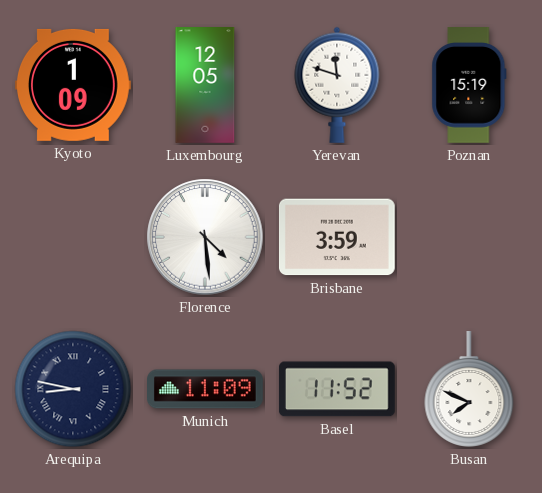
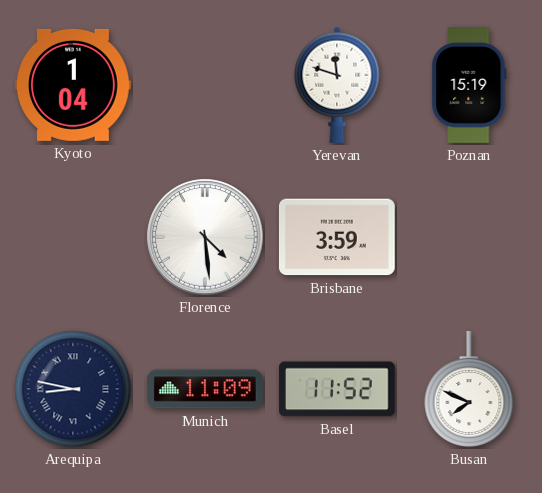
Kyoto: 1:09 -> 1:04
Luxembourg: 12:05 -> none
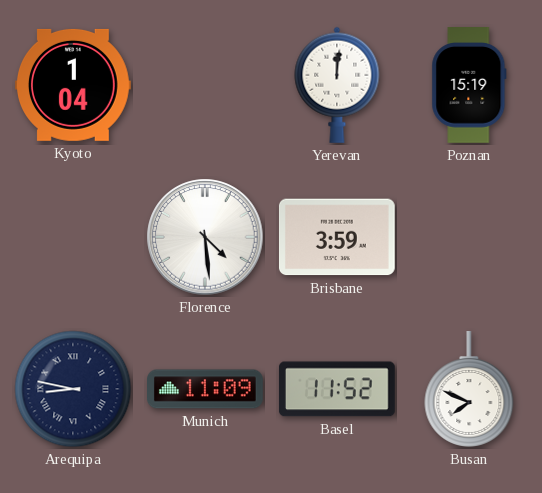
Yerevan: 11:48 -> 12:01
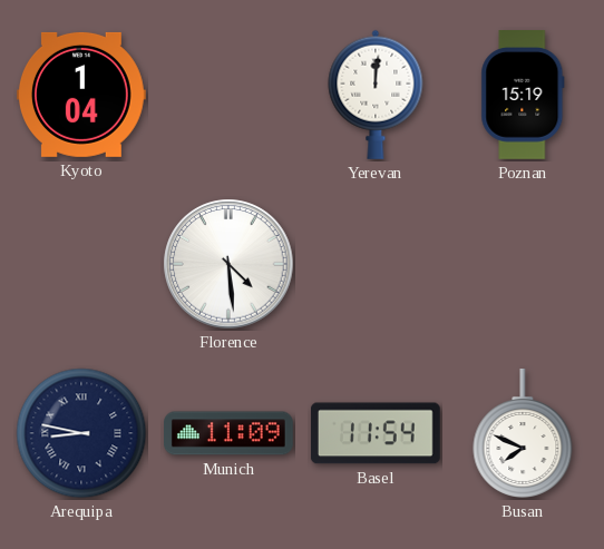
Brisbane: 3:59 -> none
Basel: 11:52 -> 11:54
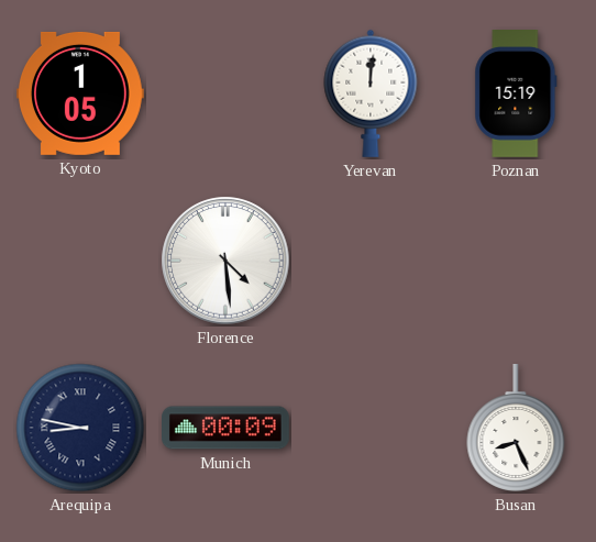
Kyoto: 1:04 -> 1:05
Munich: 11:09 -> 00:09
Basel: 11:54 -> none
Busan: 7:49 -> 8:26
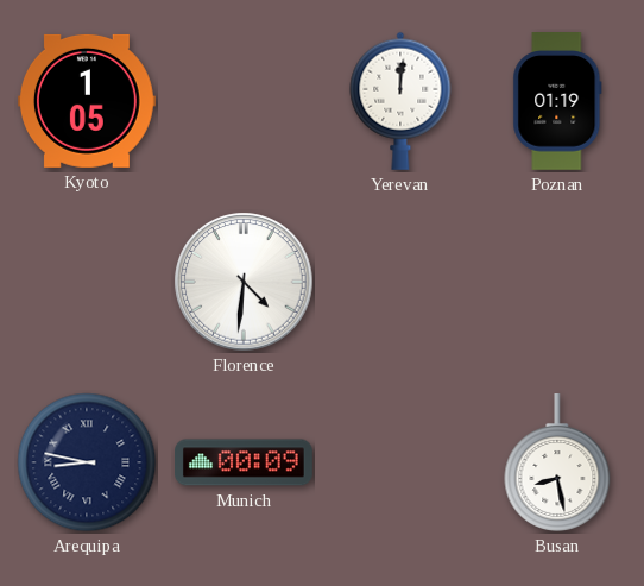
Poznan: 15:19 -> 01:19
Florence: 4:29 -> 4:31
Busan: 8:26 -> 8:28
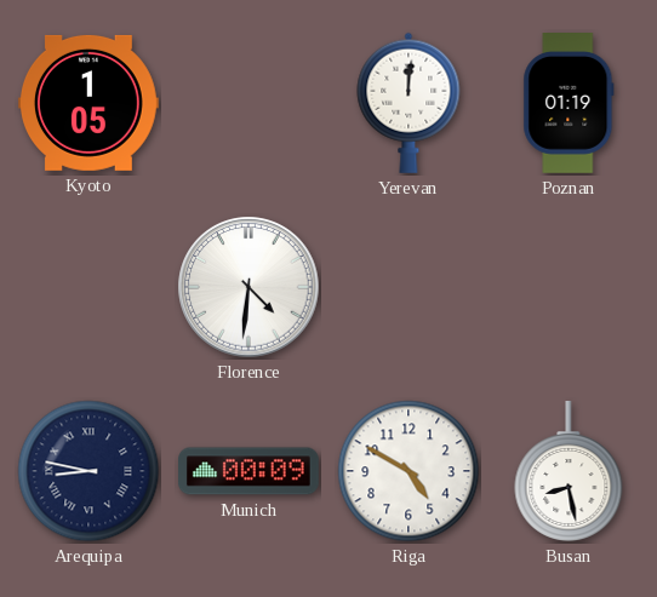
Riga: none -> 4:50
